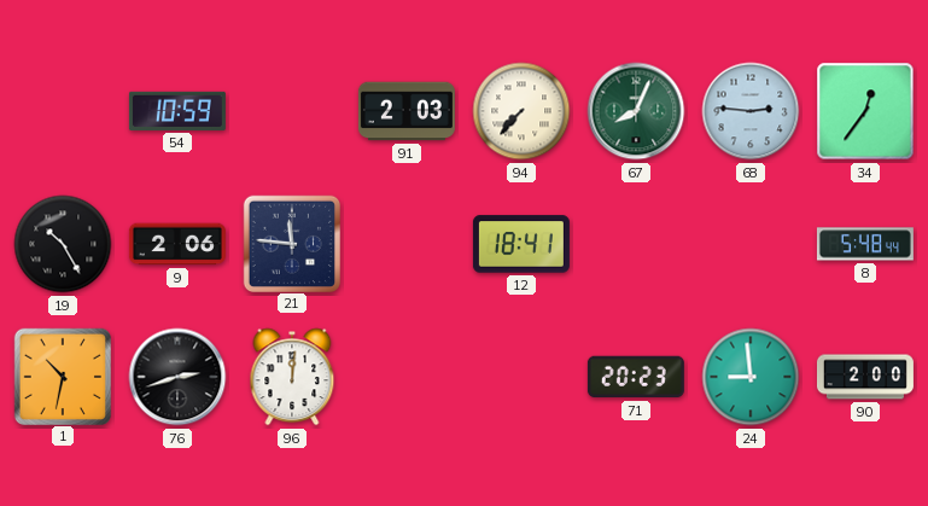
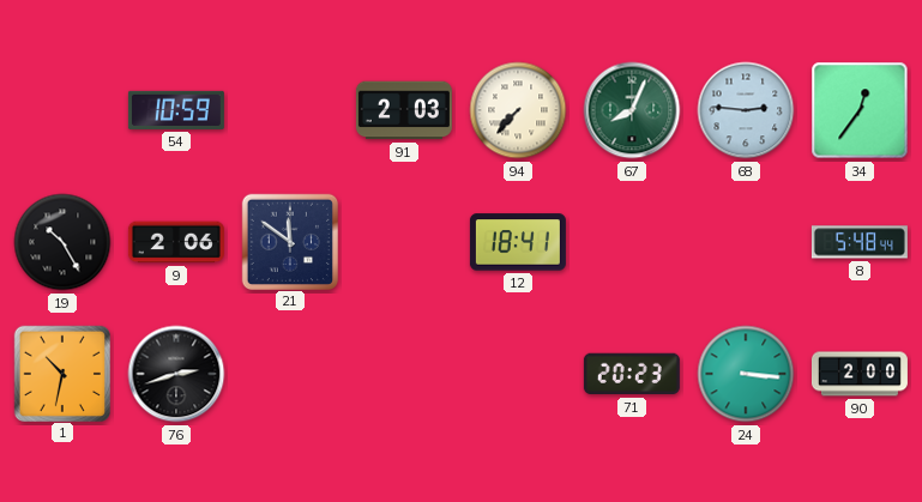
21: 11:46 -> 11:51
96: 12:01 -> none
24: 8:59 -> 3:16
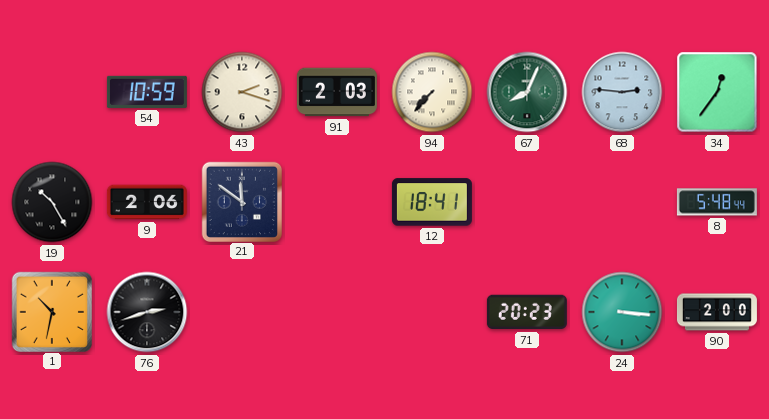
43: none -> 2:18
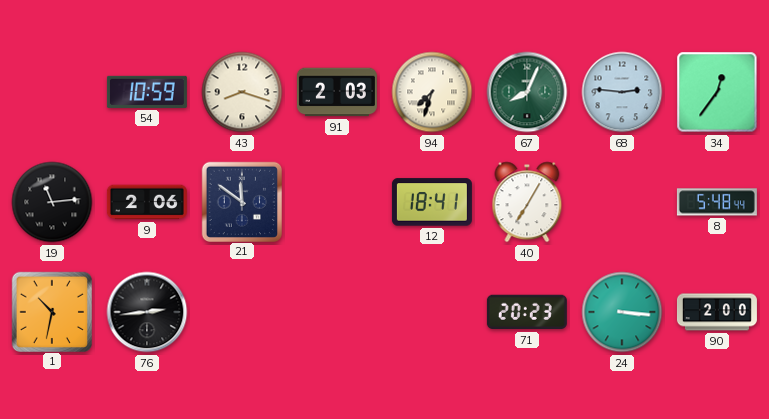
43: 2:18 -> 8:18
94: 7:37 -> 7:33
19: 10:25 -> 11:14
40: none -> 7:05
76: 2:42 -> 2:44
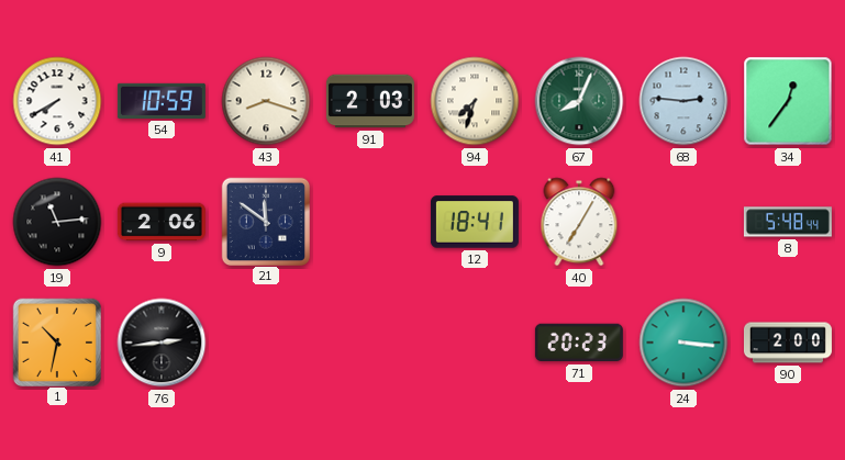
41: none -> 7:40
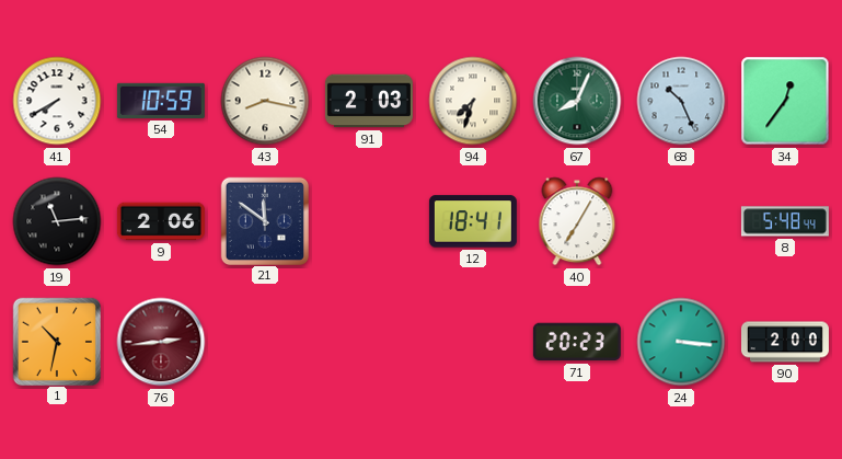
43: 8:18 -> 8:17
68: 2:46 -> 10:26
76 dial: black -> burgundy
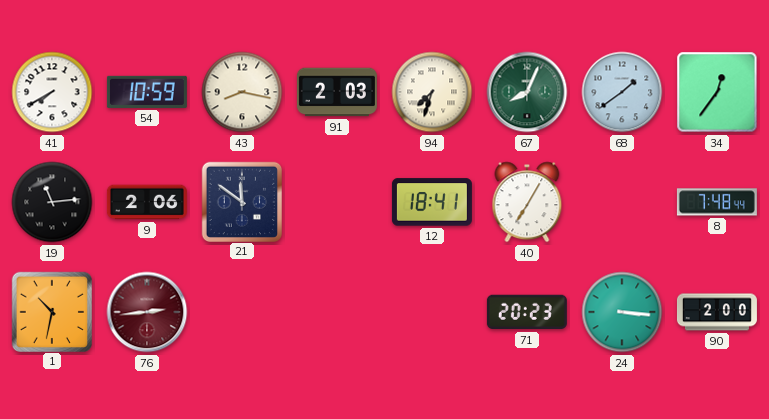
68: 10:26 -> 1:39
8: 5:48 -> 7:48
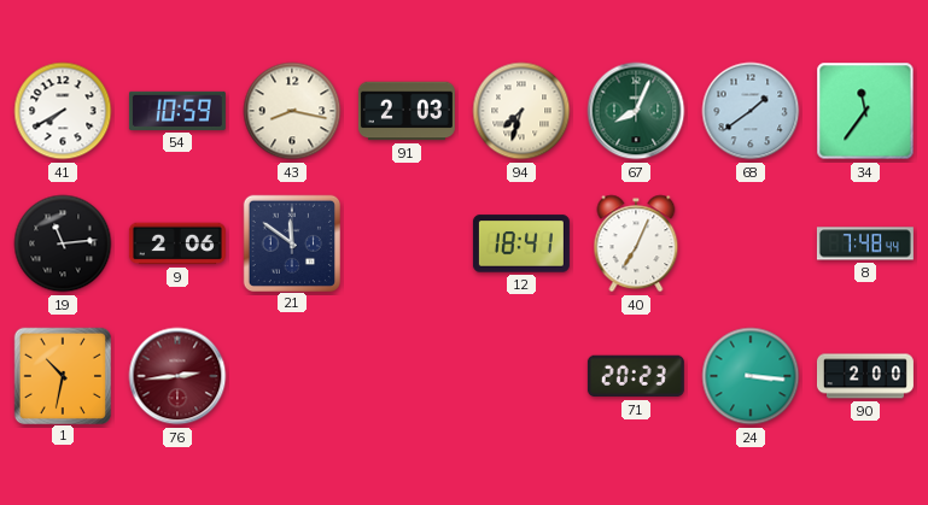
34: 12:36 -> 11:36
40: 7:05 -> 7:04
